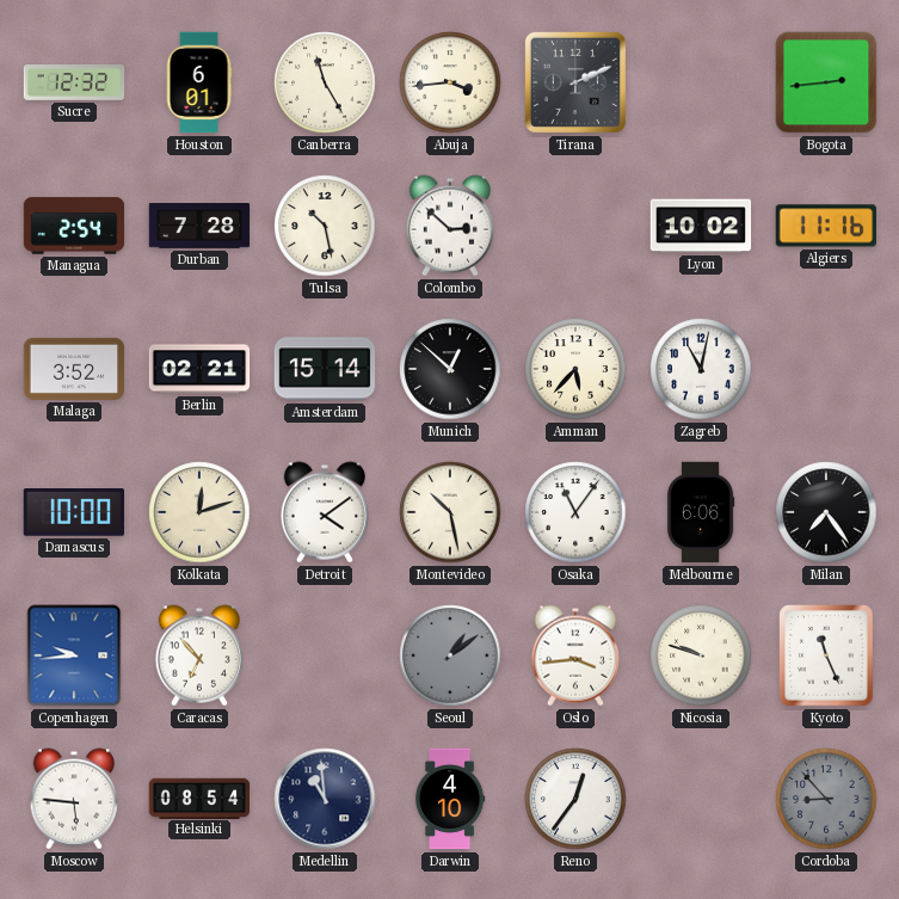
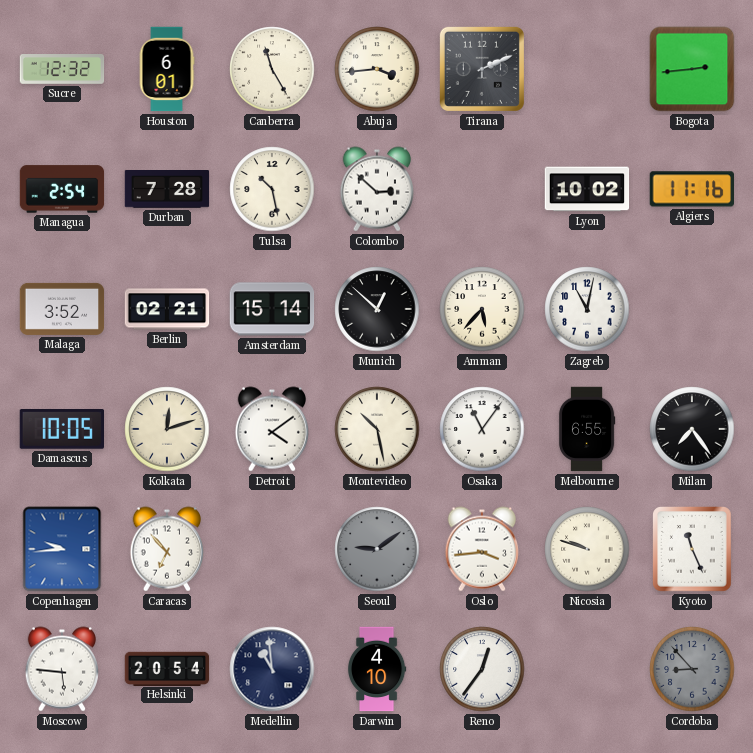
Damascus: 10:00 -> 10:05
Melbourne: 6:06 -> 6:55
Seoul: 1:09 -> 9:09
Helsinki: 08:54 -> 20:54
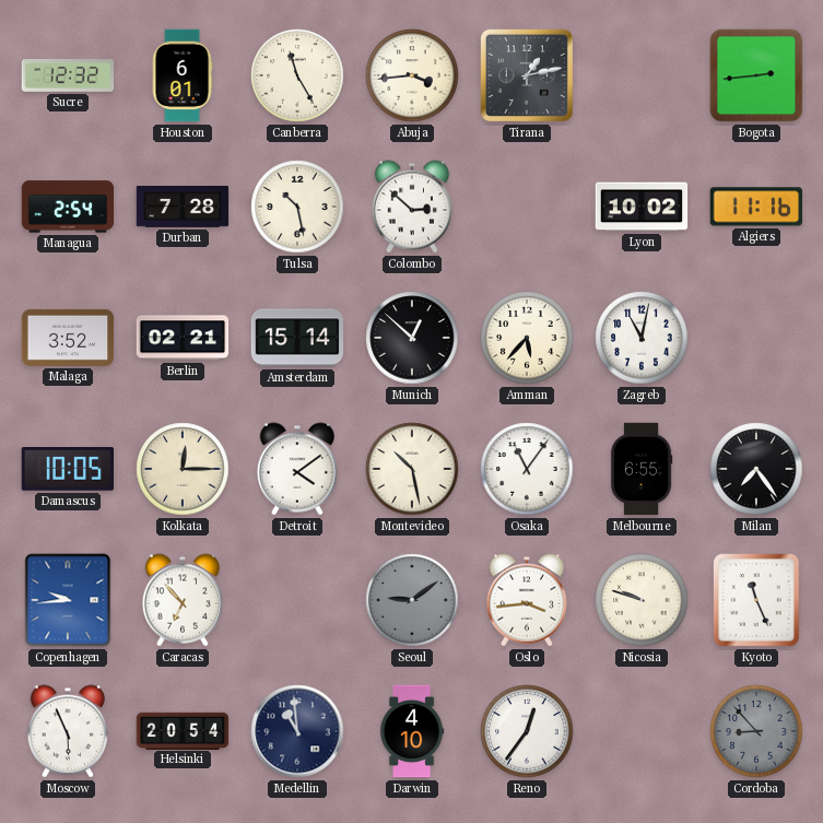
Tirana: 2:11 -> 1:13
Kolkata: 12:12 -> 12:15
Moscow: 5:46 -> 5:56
